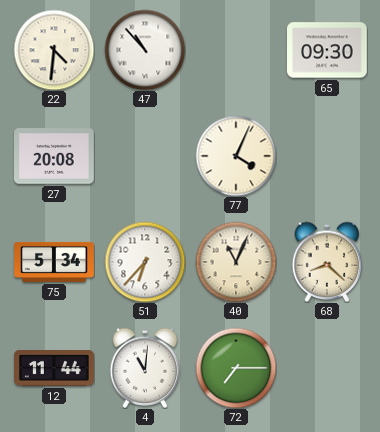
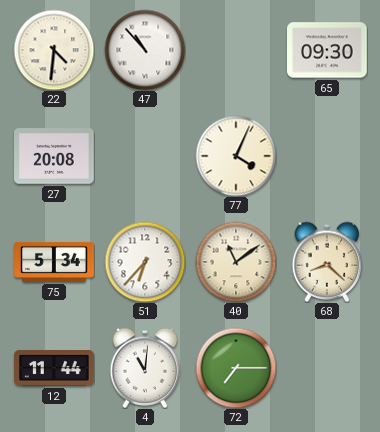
40: 11:04 -> 11:09
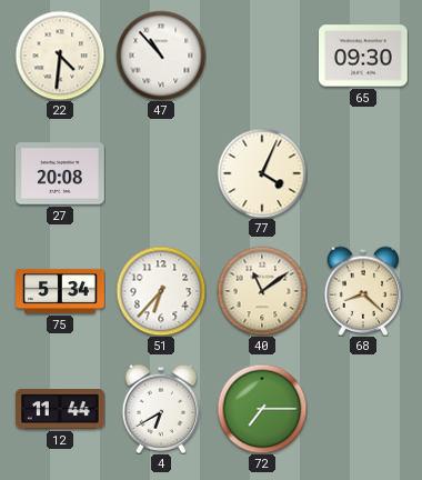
4: 11:01 -> 6:40
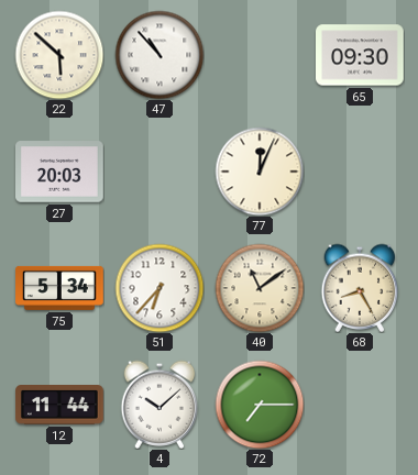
22: 4:31 -> 5:52
27: 20:08 -> 20:03
77: 4:04 -> 12:04
68: 8:22 -> 8:25
4: 6:40 -> 10:08
